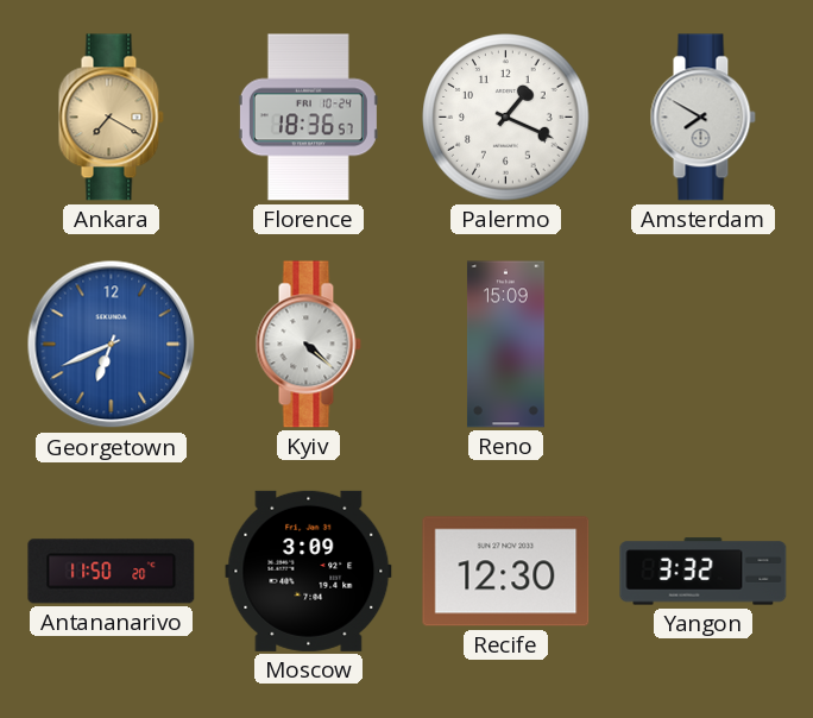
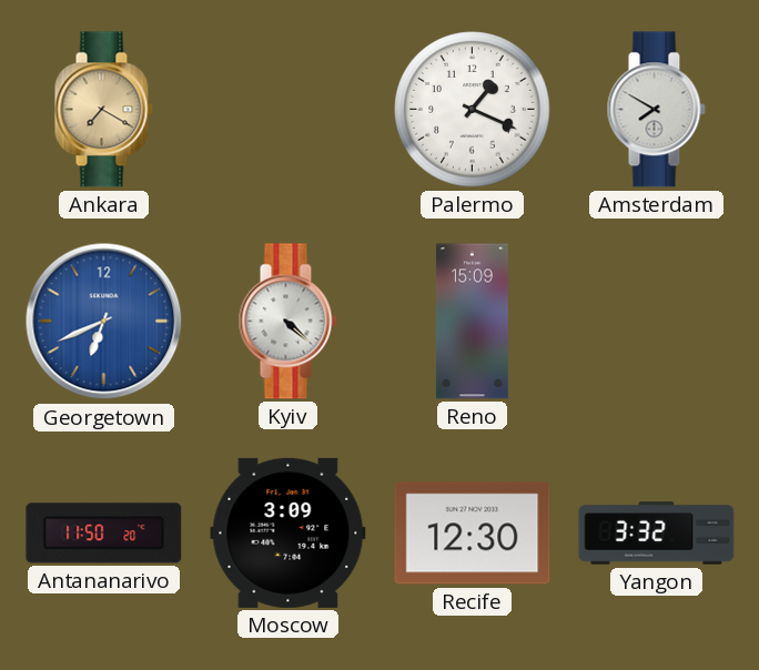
Florence: 18:36 -> none
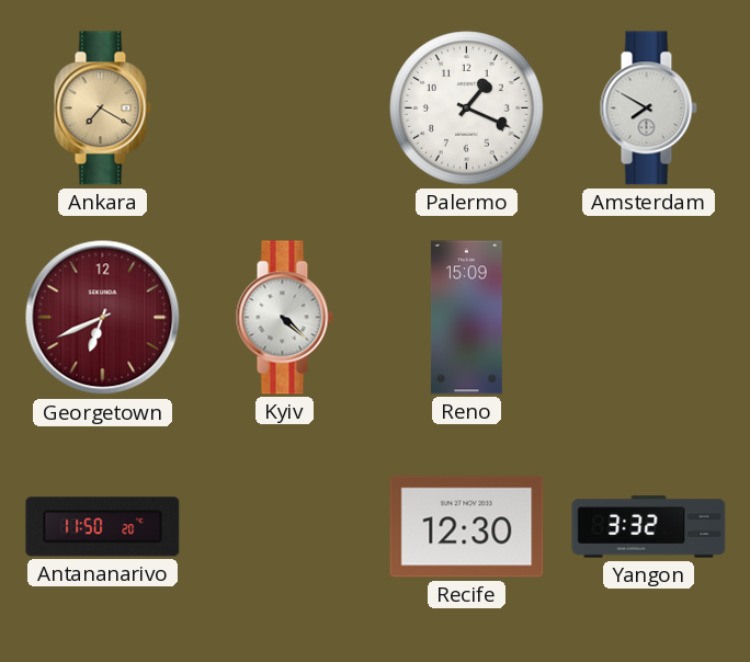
Georgetown dial: blue -> burgundy
Moscow: 3:09 -> none
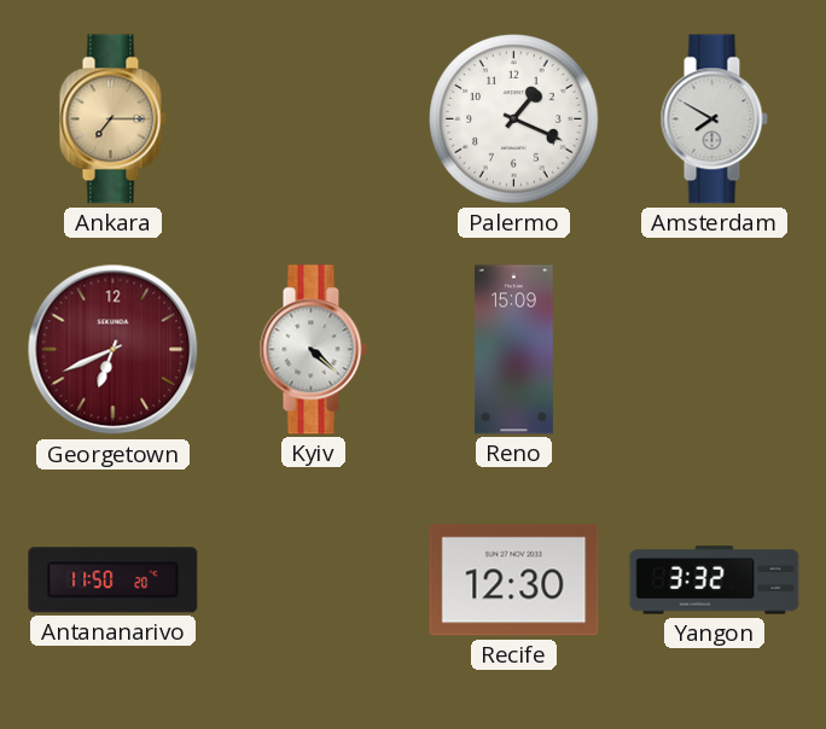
Ankara: 7:20 -> 7:15
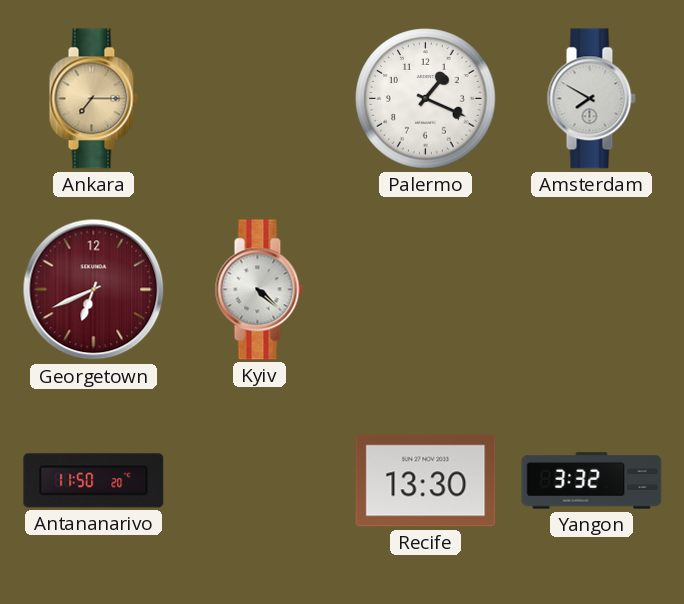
Reno: 15:09 -> none
Recife: 12:30 -> 13:30
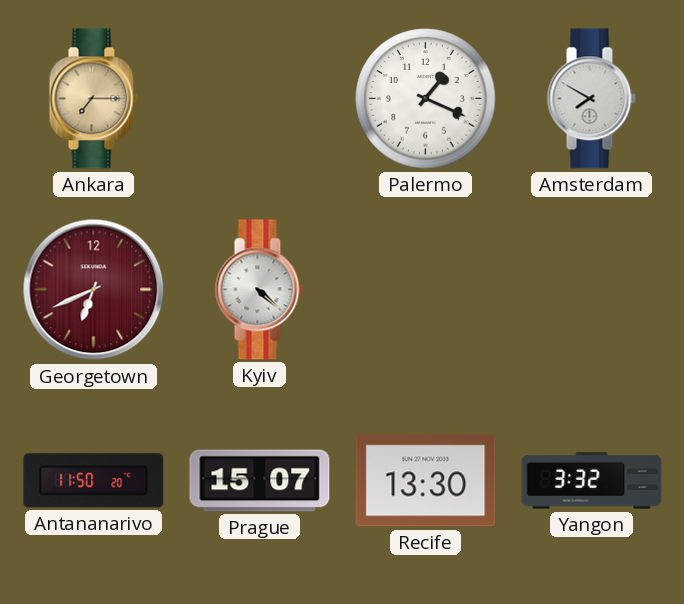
Prague: none -> 15:07
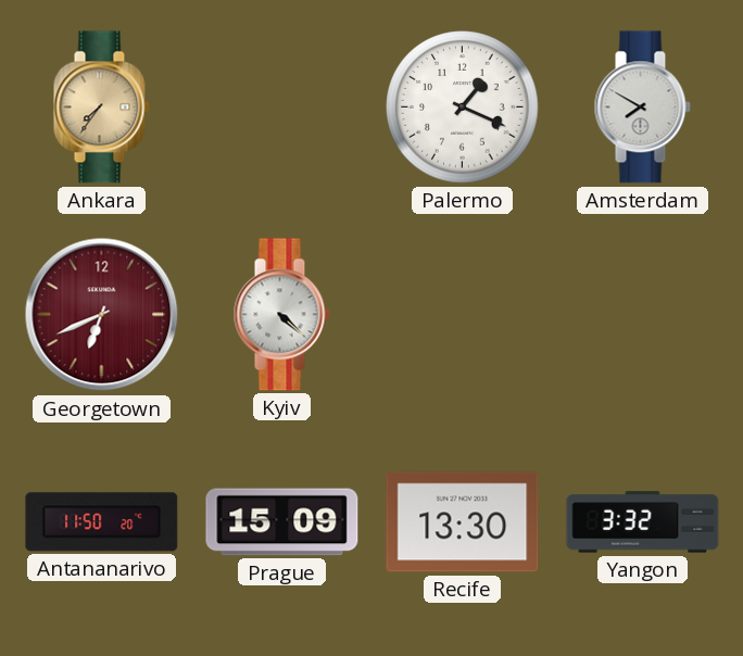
Ankara: 7:15 -> 7:36
Prague: 15:07 -> 15:09
